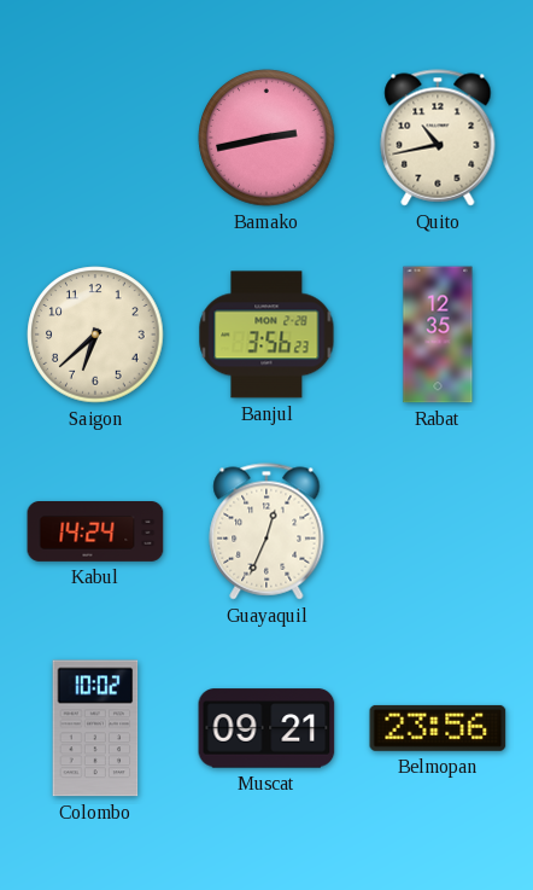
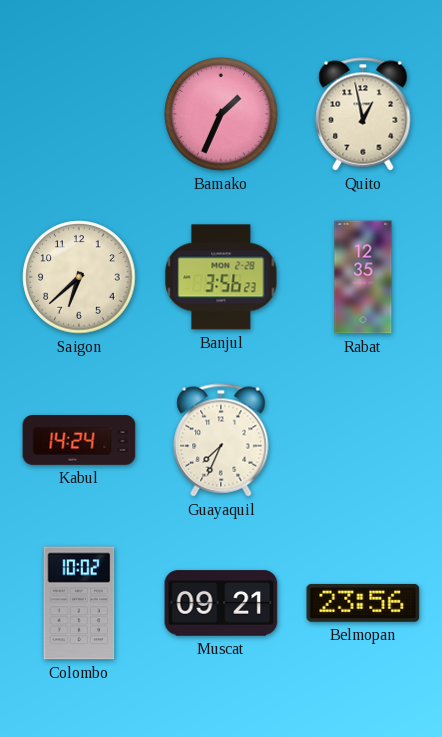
Bamako: 2:43 -> 1:34
Quito: 10:43 -> 12:58
Guayaquil: 12:34 -> 7:34
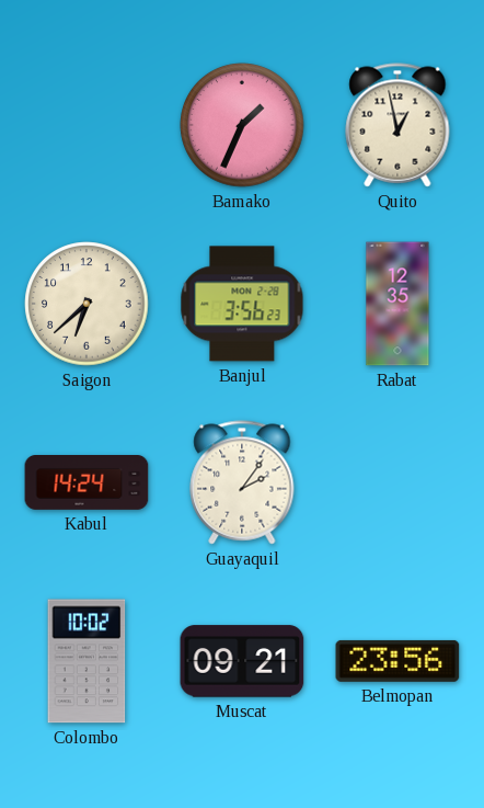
Guayaquil: 7:34 -> 2:06
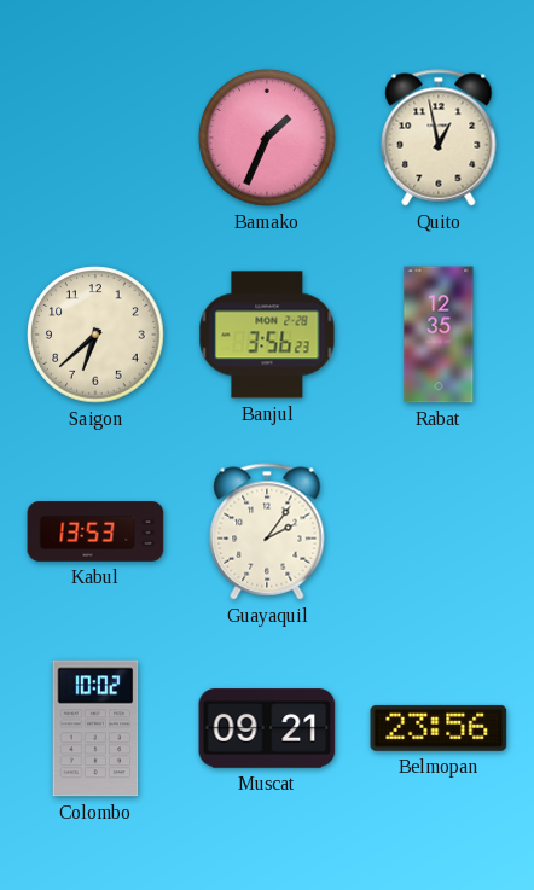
Kabul: 14:24 -> 13:53
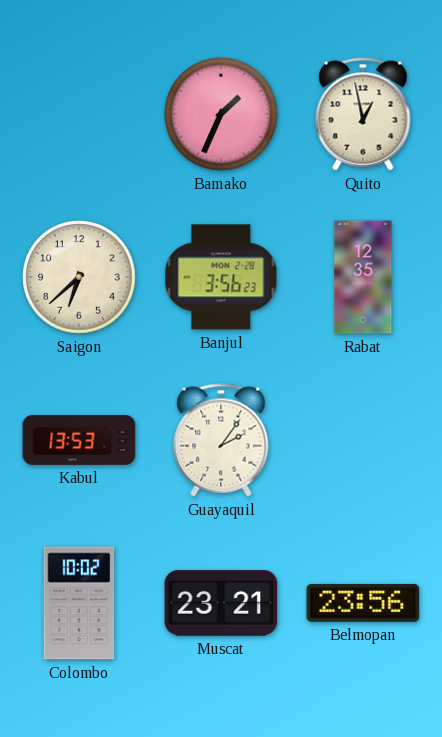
Muscat: 09:21 -> 23:21
